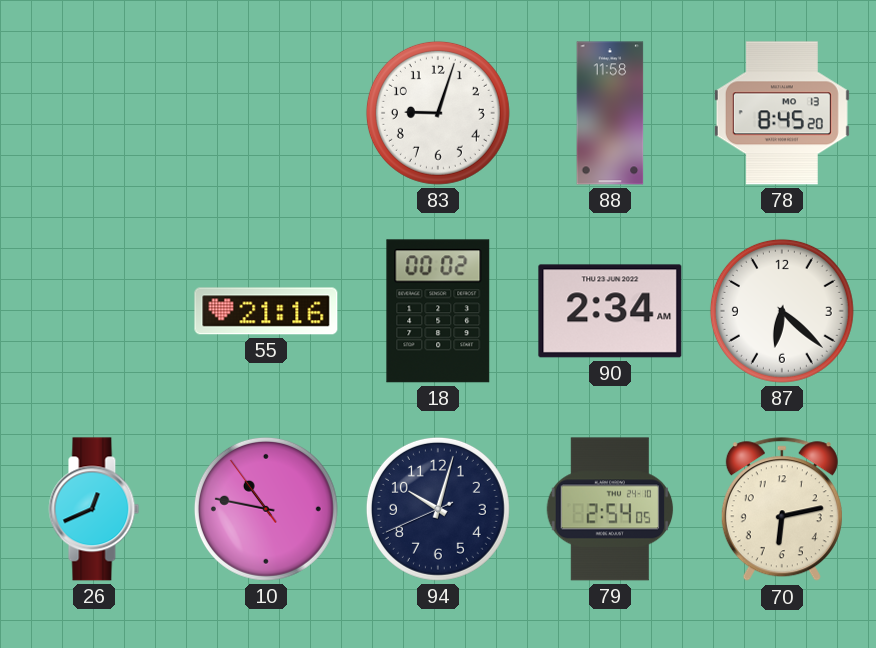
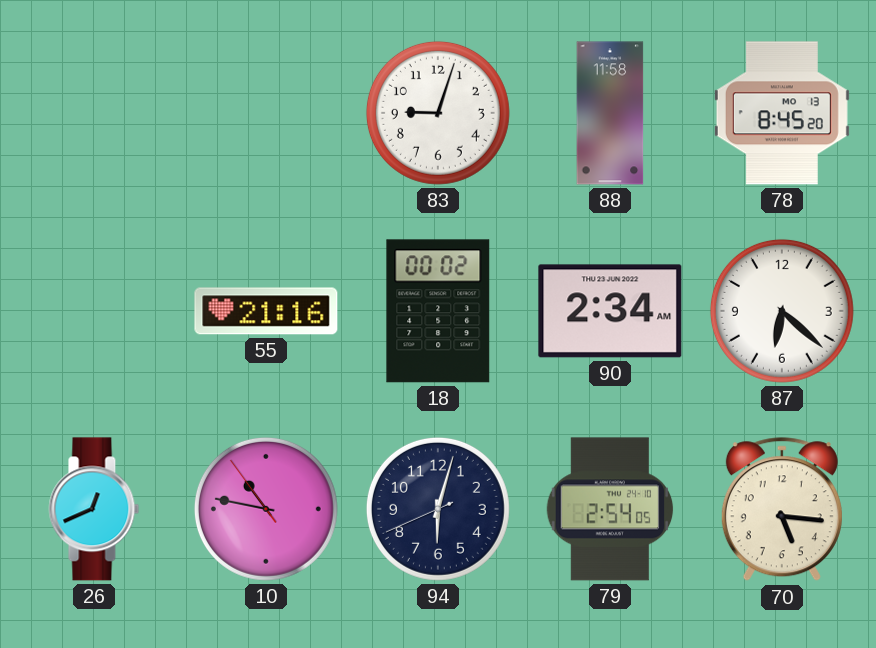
94: 10:02 -> 6:02
70: 6:13 -> 5:16
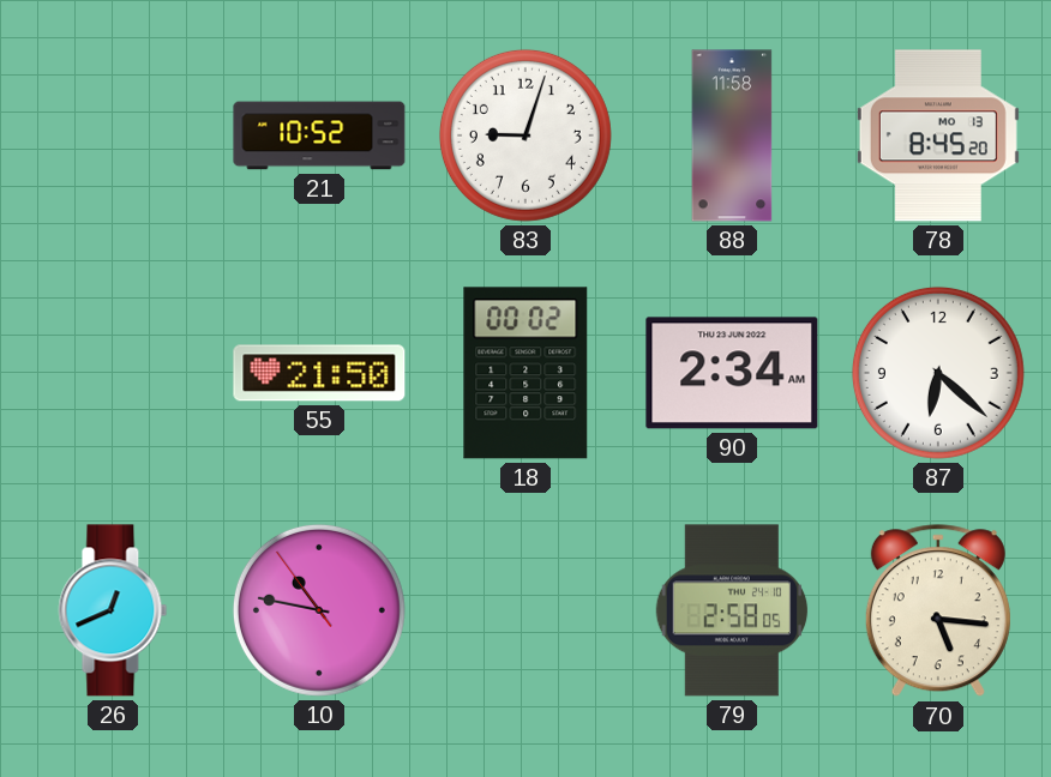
21: none -> 10:52
55: 21:16 -> 21:50
94: 6:02 -> none
79: 2:54 -> 2:58
